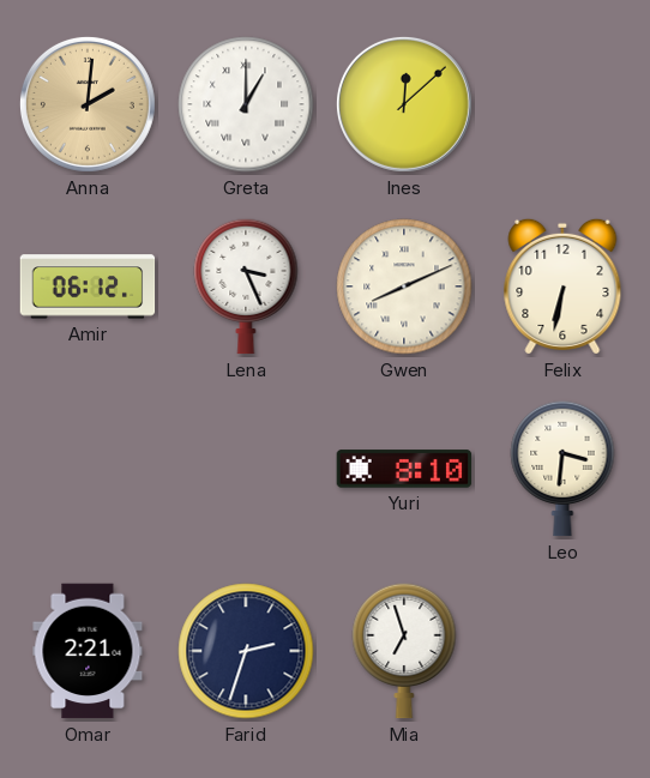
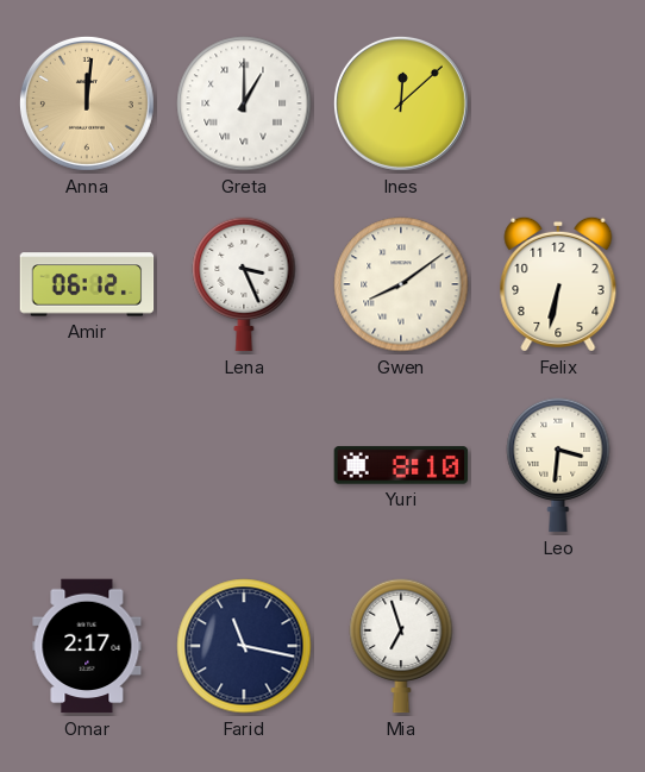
Anna: 2:01 -> 12:01
Gwen: 8:11 -> 8:09
Omar: 2:21 -> 2:17
Farid: 2:33 -> 11:17
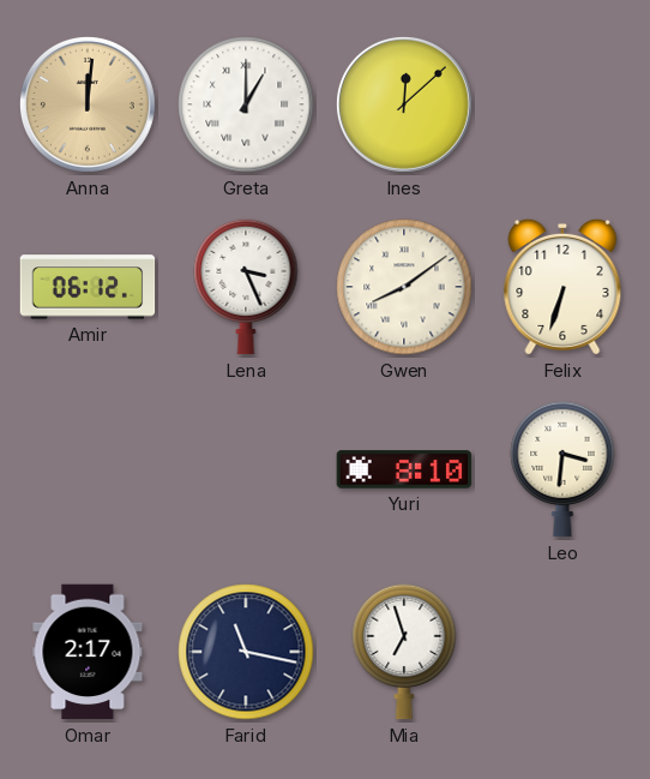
Felix: 6:32 -> 6:33
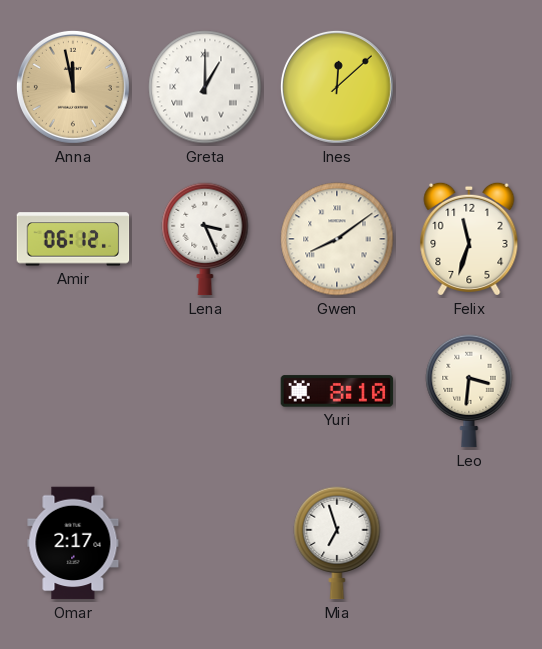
Anna: 12:01 -> 11:58
Felix: 6:33 -> 11:33
Farid: 11:17 -> none
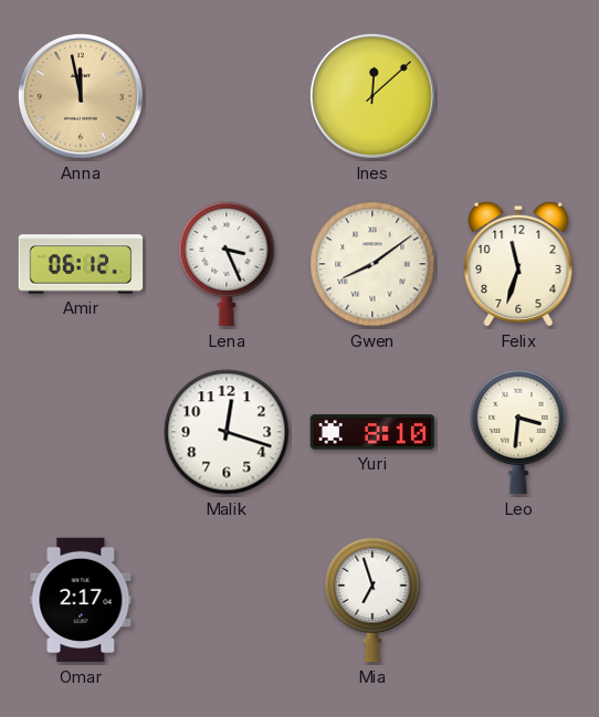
Greta: 1:00 -> none
Malik: none -> 12:18
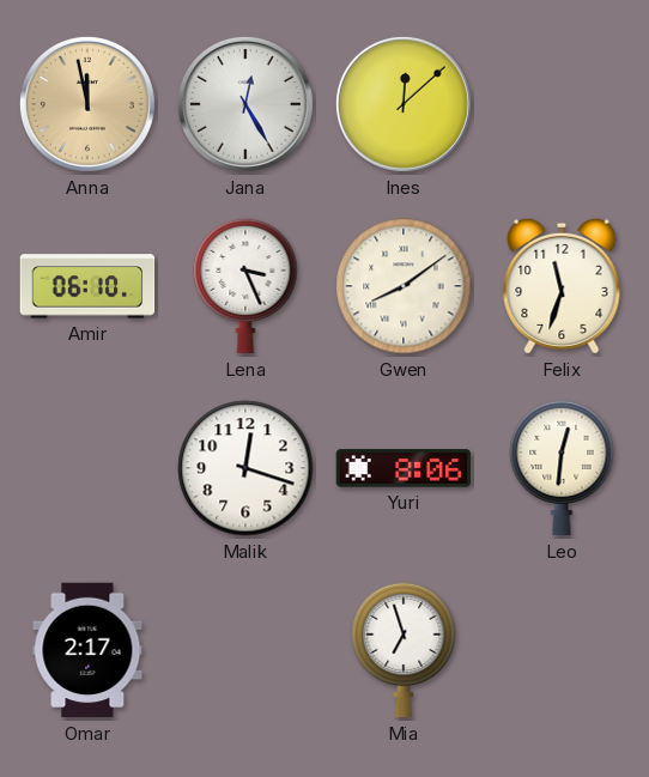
Jana: none -> 12:25
Amir: 06:12 -> 06:10
Yuri: 8:10 -> 8:06
Leo: 3:31 -> 12:31
